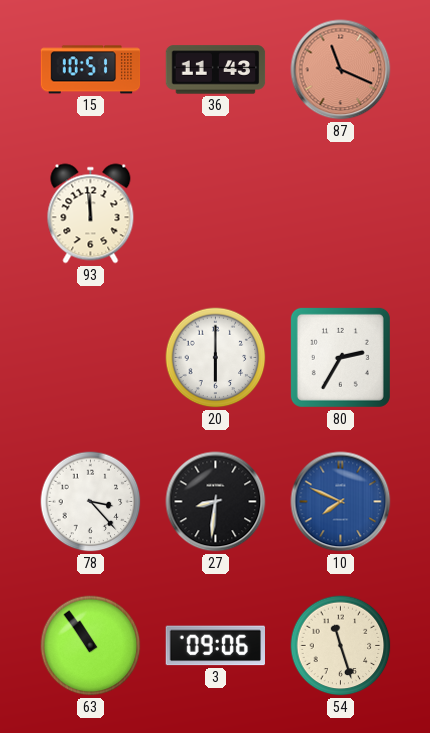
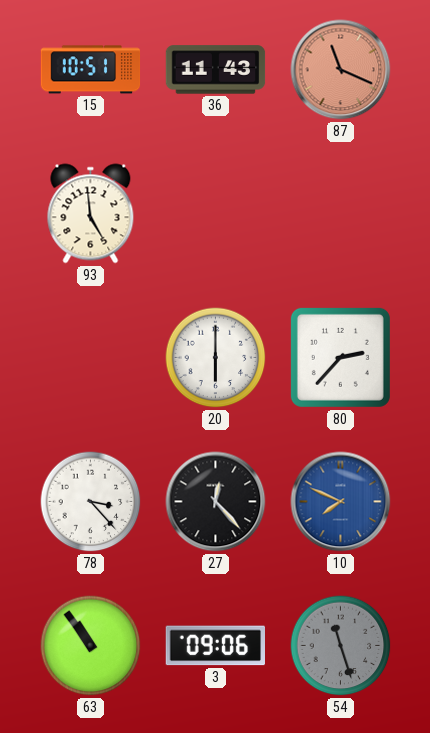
93: 11:59 -> 4:59
80: 2:35 -> 2:37
27: 8:31 -> 12:23
54 dial: cream -> grey
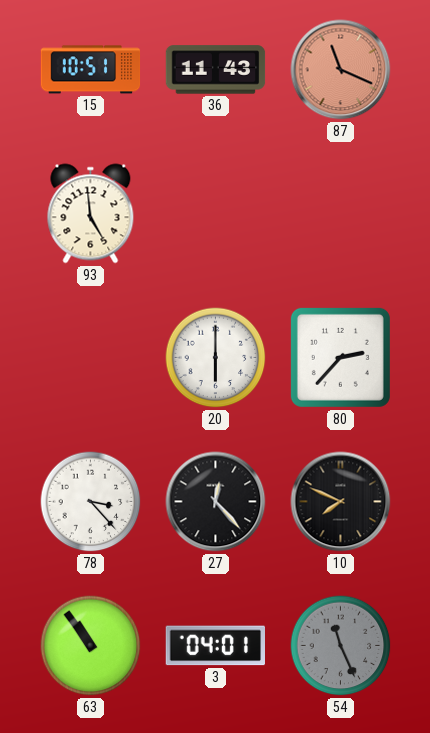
10 dial: blue -> black
3: 09:06 -> 04:01
54: 11:27 -> 11:26
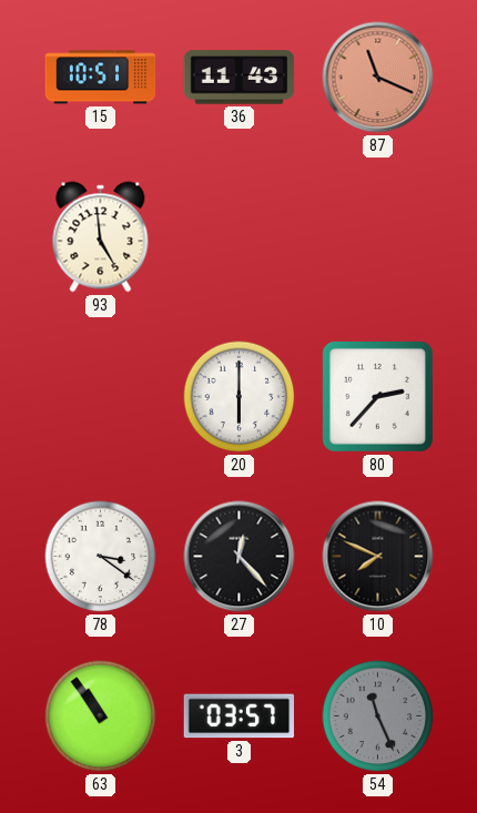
78: 3:23 -> 3:21
3: 04:01 -> 03:57
